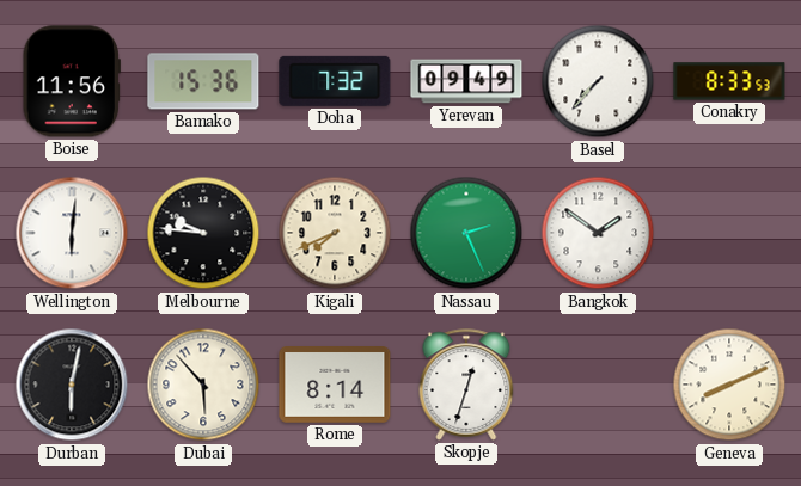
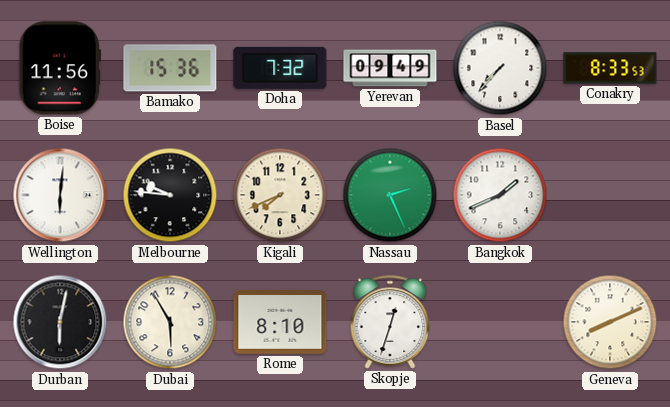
Bangkok: 1:51 -> 1:41
Dubai: 5:53 -> 5:55
Rome: 8:14 -> 8:10
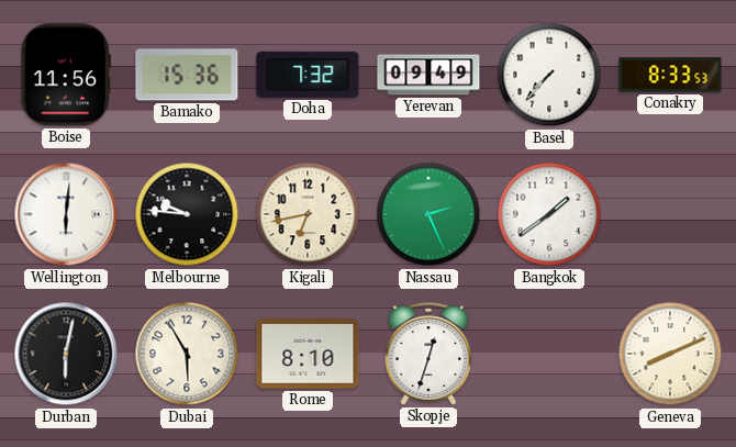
Kigali: 7:41 -> 6:43
Bangkok: 1:41 -> 1:39
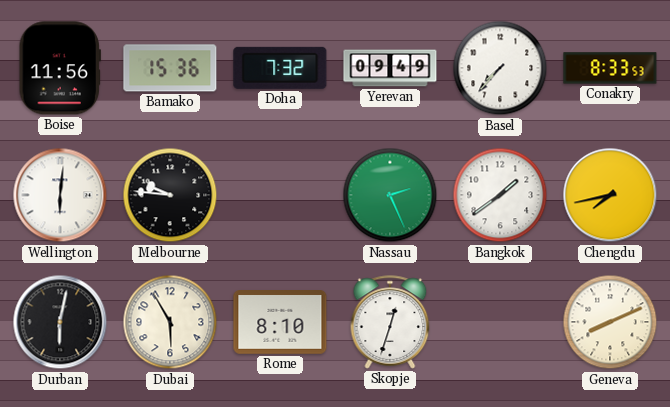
Kigali: 6:43 -> none
Chengdu: none -> 7:43
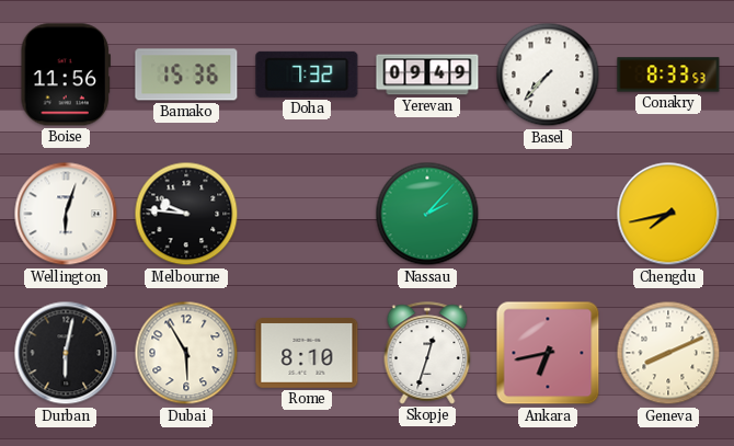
Wellington: 6:01 -> 6:03
Nassau: 2:26 -> 2:07
Bangkok: 1:39 -> none
Ankara: none -> 6:43
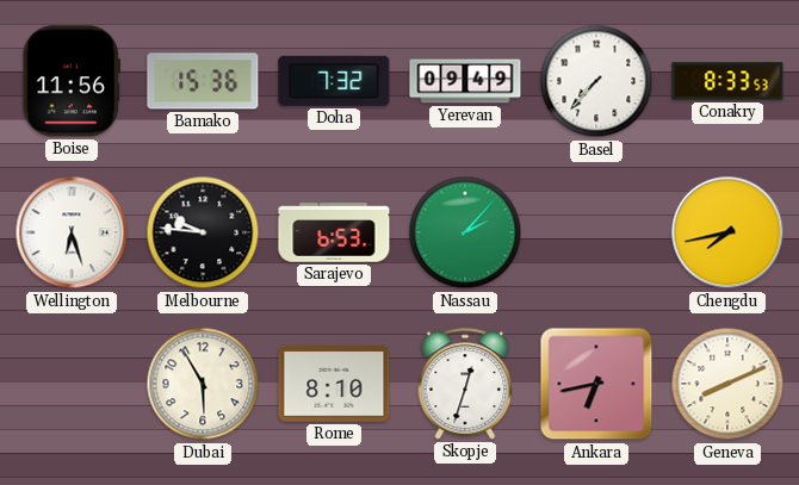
Wellington: 6:03 -> 6:27
Sarajevo: none -> 6:53
Durban: 6:02 -> none
